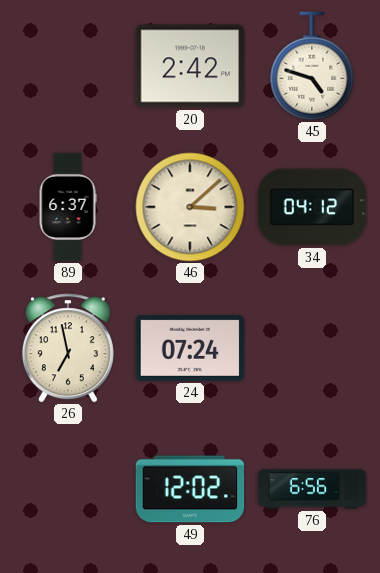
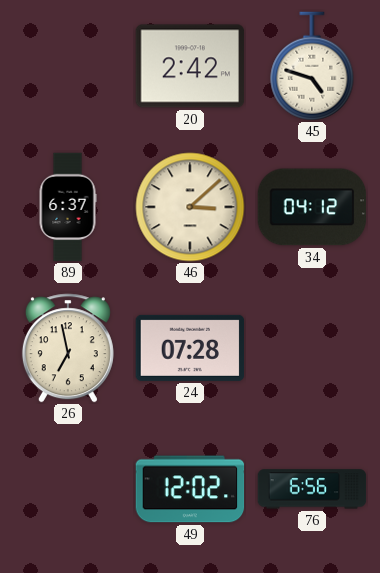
24: 07:24 -> 07:28
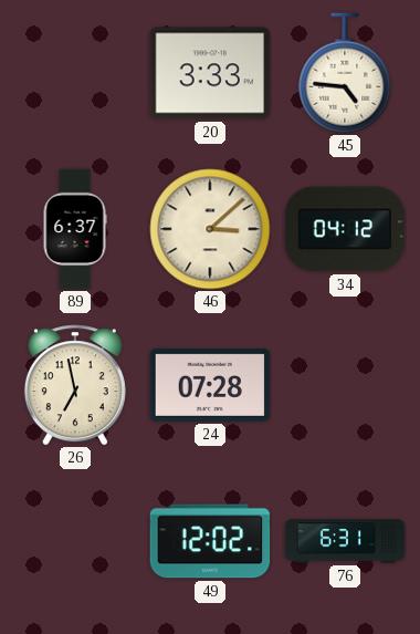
20: 2:42 -> 3:33
45: 4:48 -> 4:46
76: 6:56 -> 6:31
